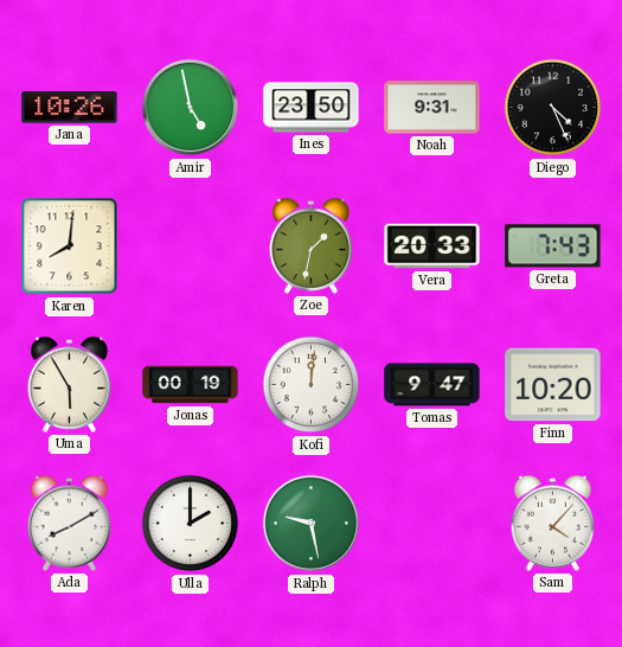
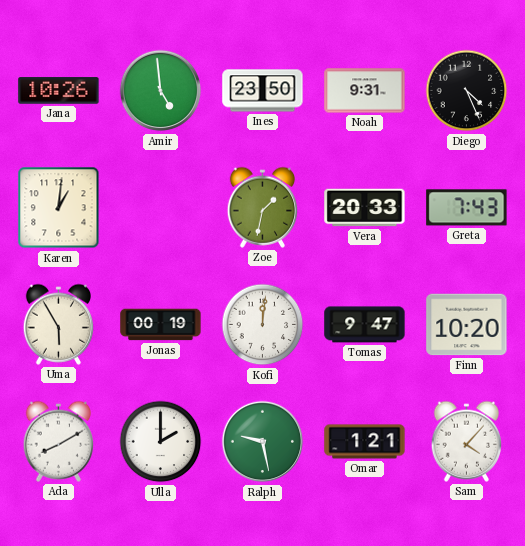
Amir: 4:58 -> 4:59
Karen: 8:01 -> 1:01
Omar: none -> 1:21
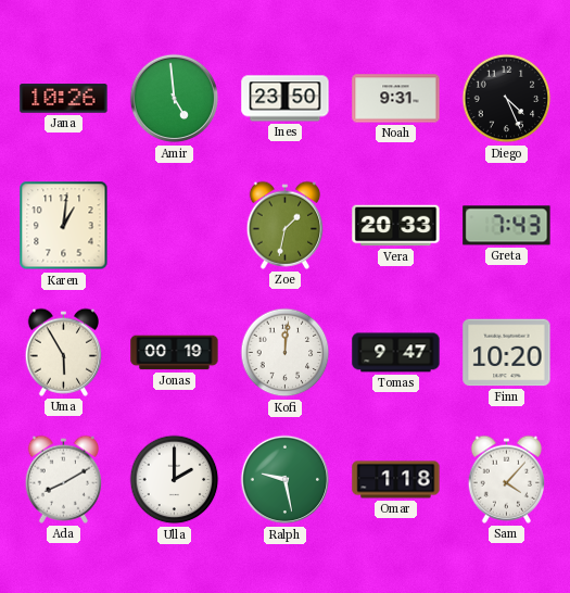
Omar: 1:21 -> 1:18
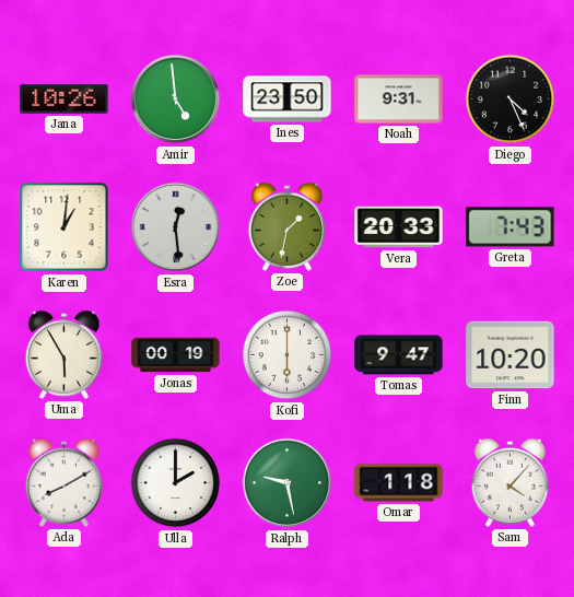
Esra: none -> 12:29
Kofi: 12:01 -> 6:00
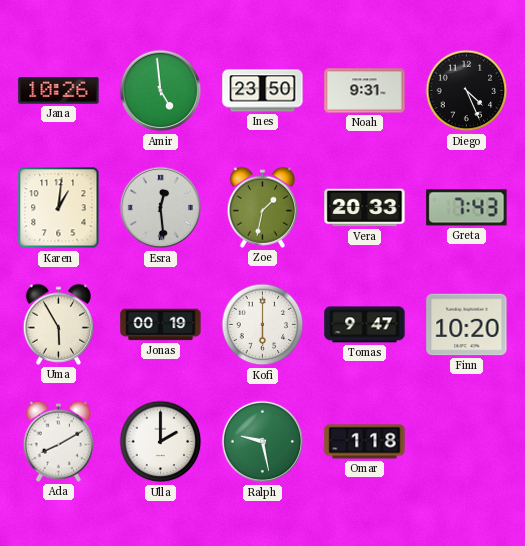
Sam: 4:07 -> none
